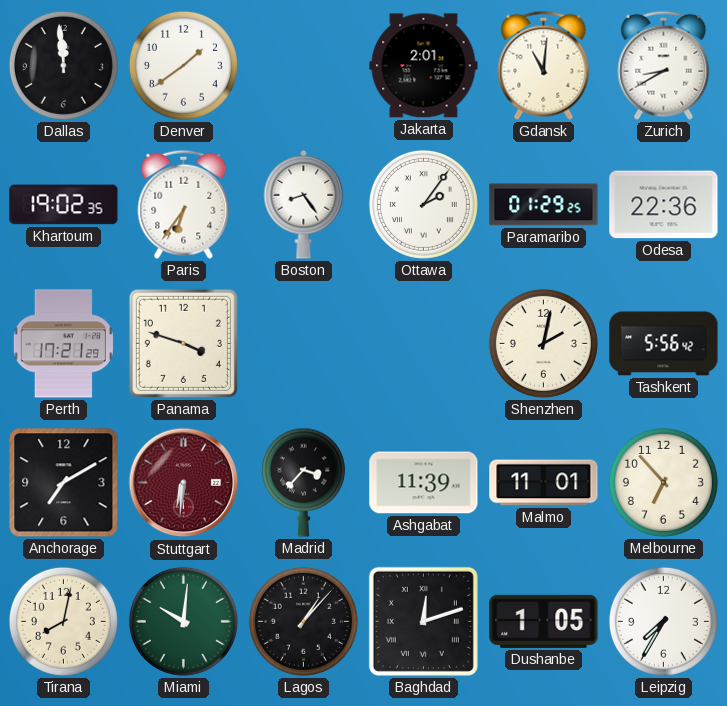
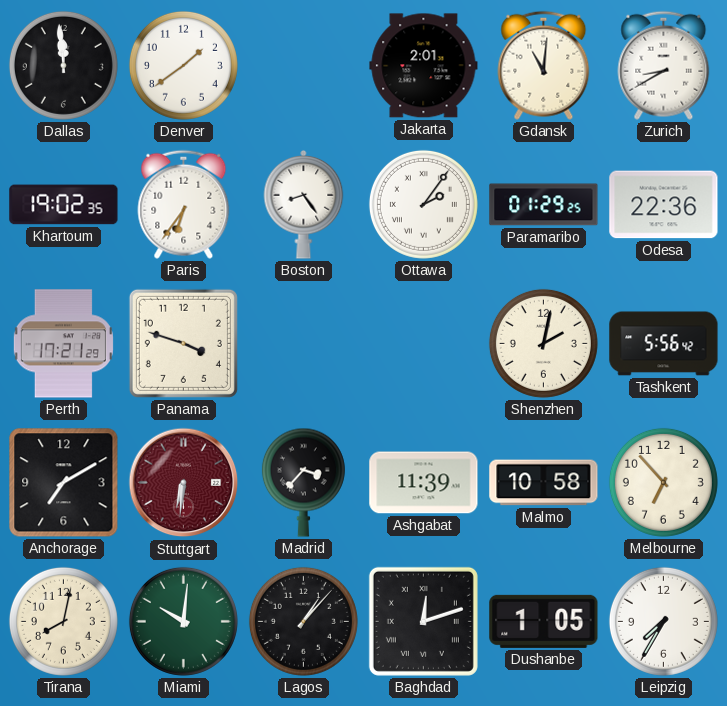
Malmo: 11:01 -> 10:58
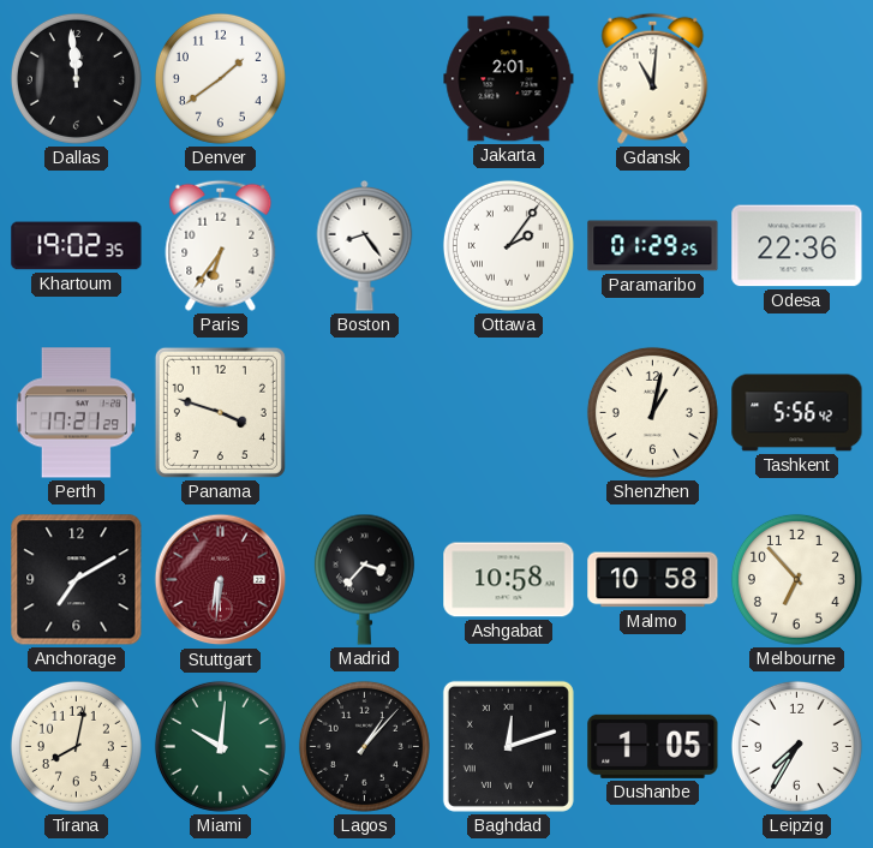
Zurich: 8:40 -> none
Shenzhen: 2:02 -> 1:02
Ashgabat: 11:39 -> 10:58
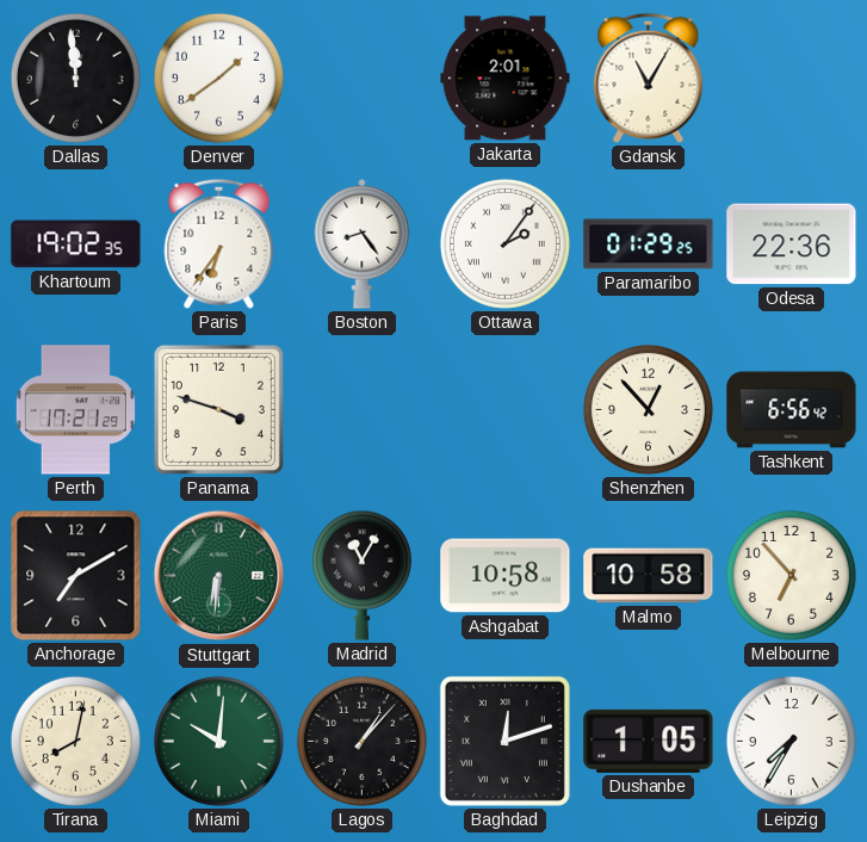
Gdansk: 11:01 -> 11:05
Shenzhen: 1:02 -> 12:53
Tashkent: 5:56 -> 6:56
Stuttgart dial: burgundy -> green
Madrid: 3:37 -> 11:05
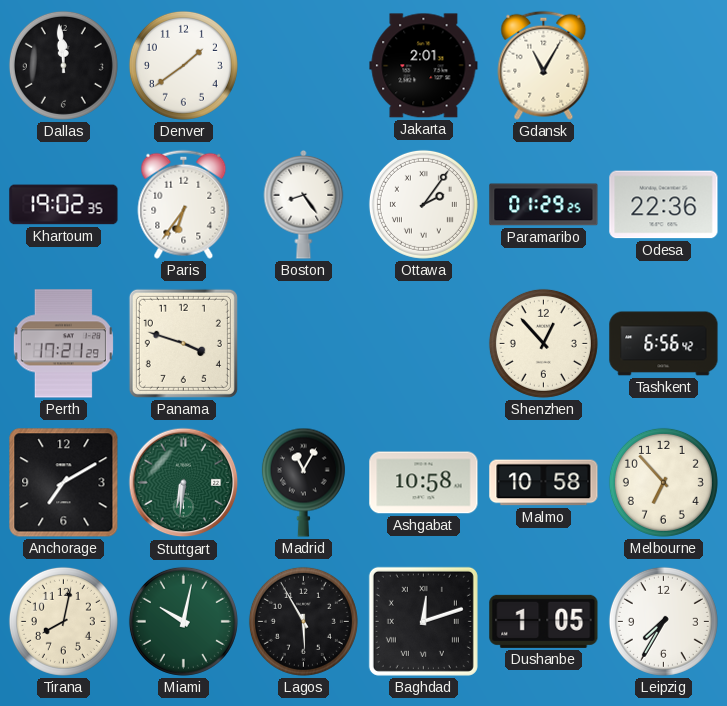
Miami: 10:01 -> 10:02
Lagos: 1:07 -> 5:55
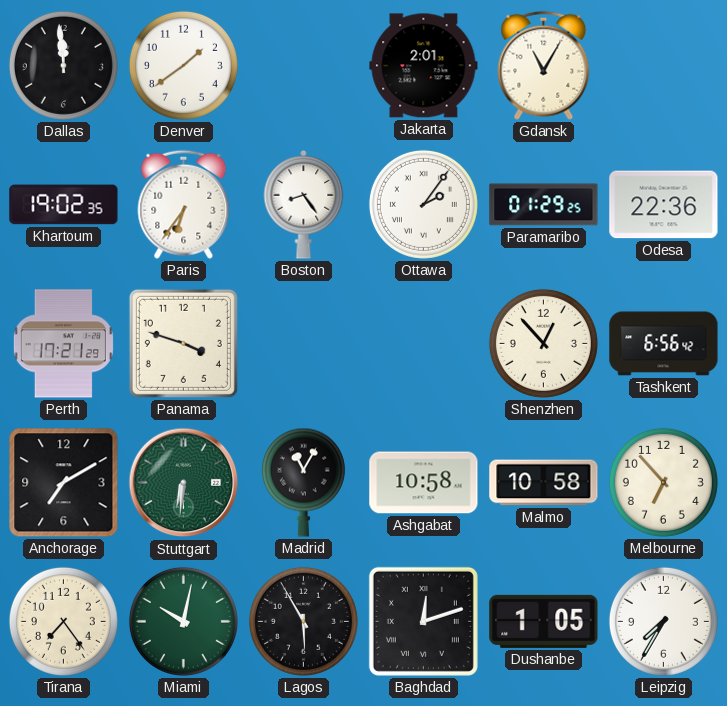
Tirana: 8:02 -> 7:24
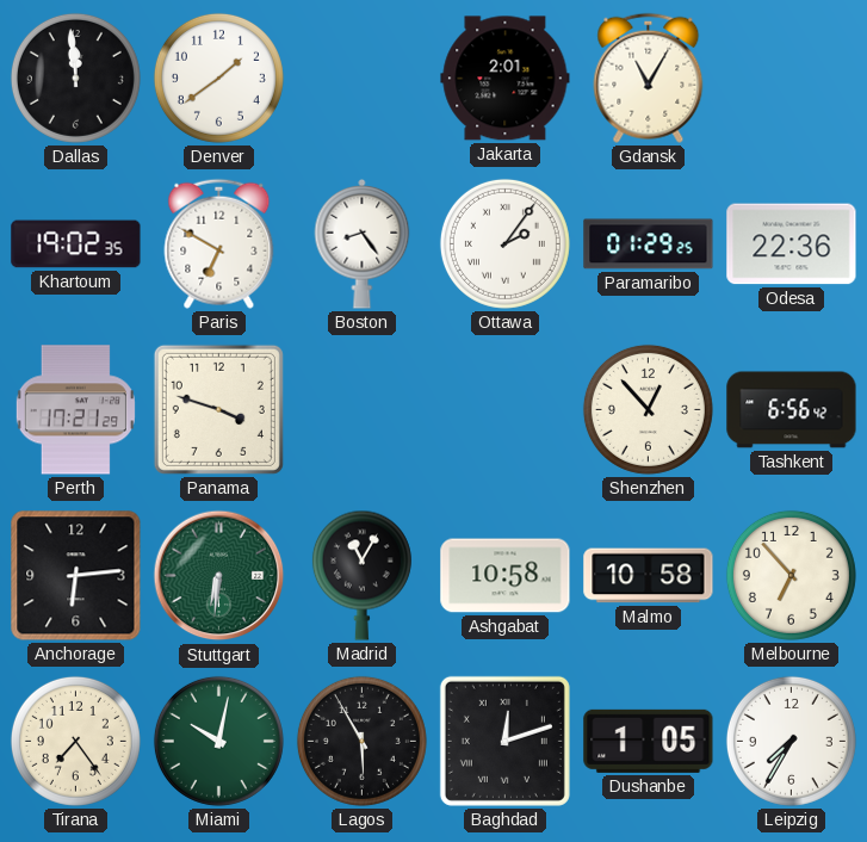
Paris: 6:36 -> 6:50
Anchorage: 7:10 -> 6:14
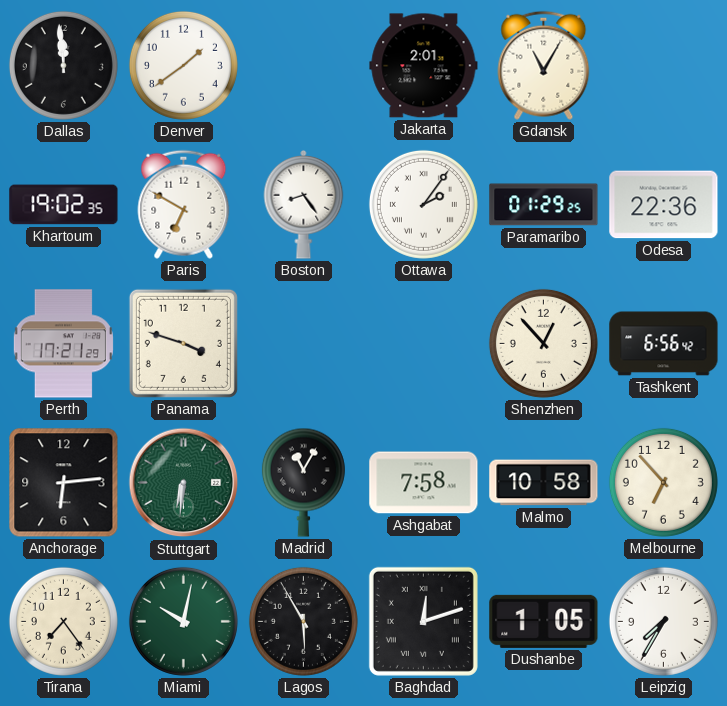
Ashgabat: 10:58 -> 7:58
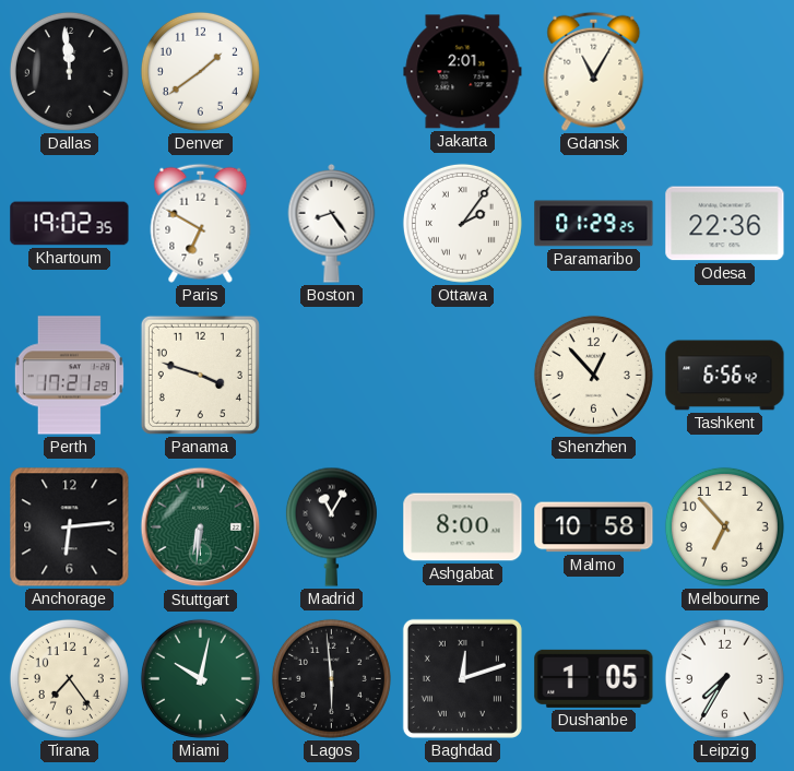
Ashgabat: 7:58 -> 8:00
Lagos: 5:55 -> 5:59
